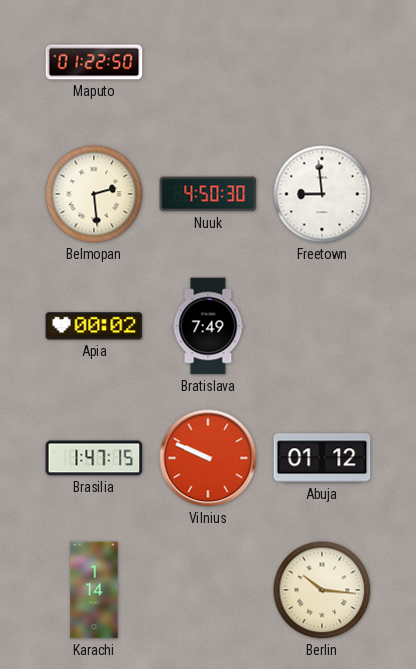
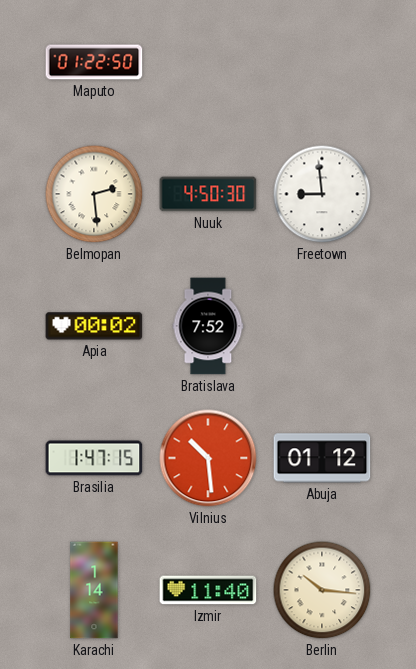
Bratislava: 7:49 -> 7:52
Vilnius: 9:49 -> 10:29
Izmir: none -> 11:40
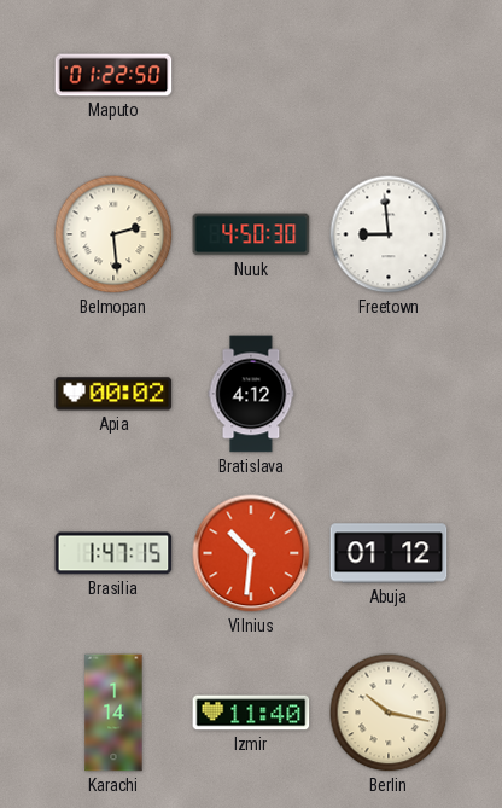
Bratislava: 7:52 -> 4:12
Vilnius: 10:29 -> 10:31
Berlin: 10:16 -> 10:17
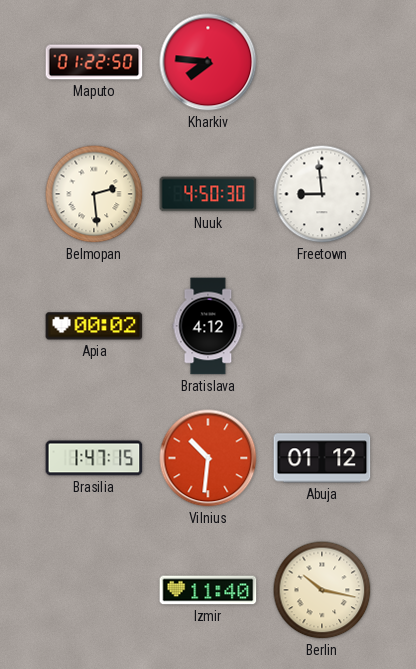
Kharkiv: none -> 7:46
Karachi: 1:14 -> none
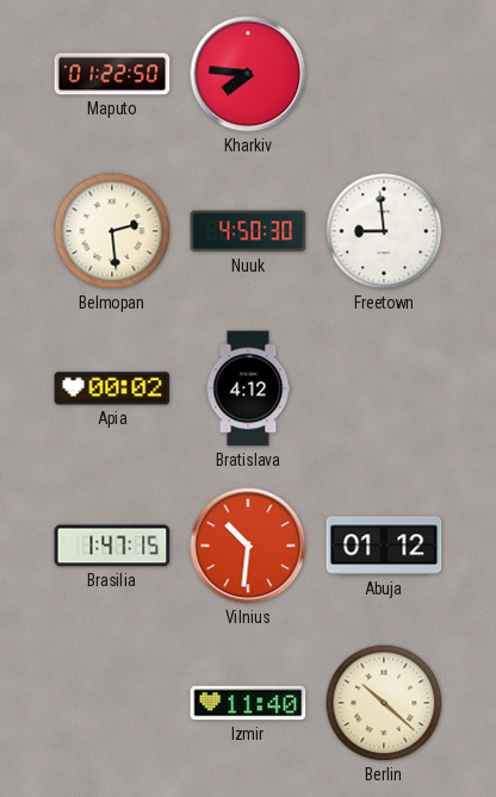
Berlin: 10:17 -> 10:22
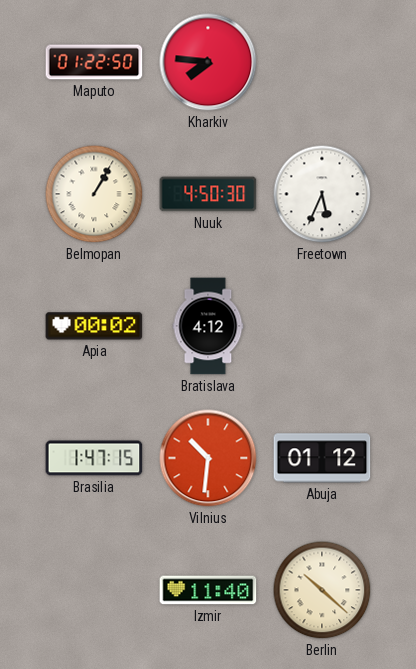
Belmopan: 2:29 -> 1:05
Freetown: 8:59 -> 5:34
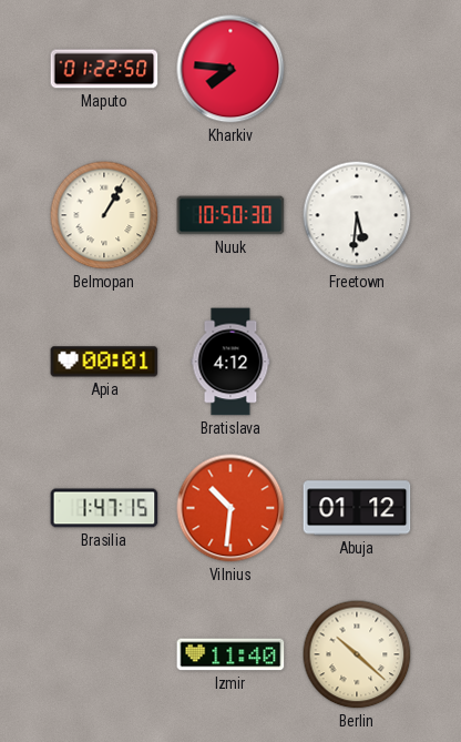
Nuuk: 4:50 -> 10:50
Freetown: 5:34 -> 5:31
Apia: 00:02 -> 00:01
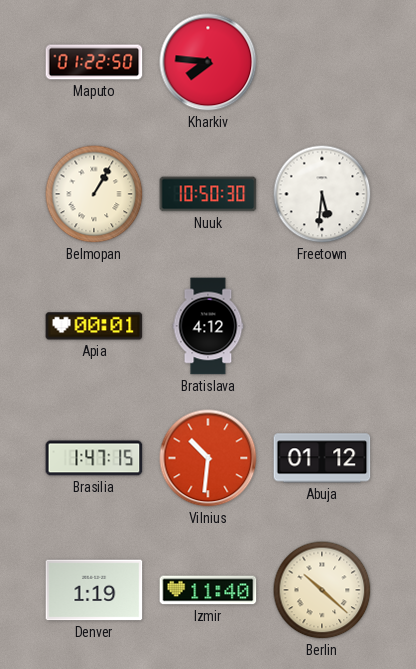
Denver: none -> 1:19
